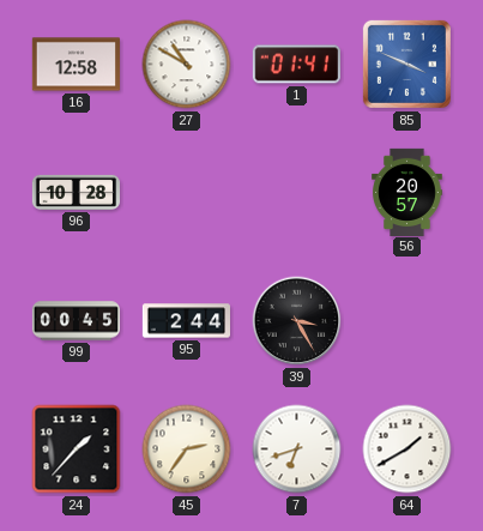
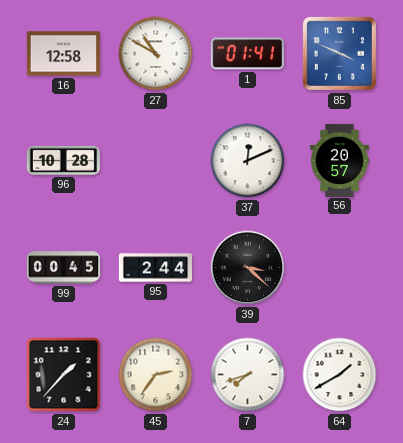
37: none -> 12:11
39: 3:25 -> 3:22
7: 6:42 -> 7:42
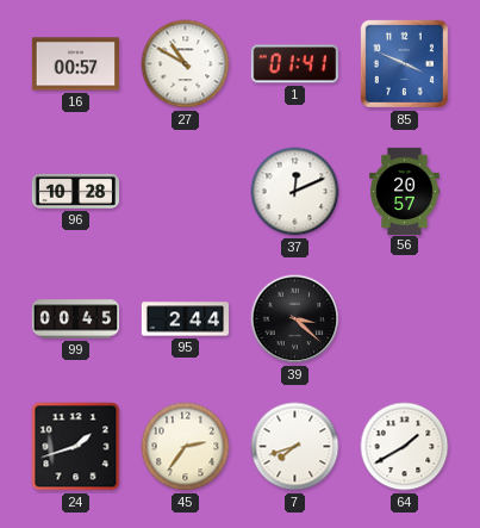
16: 12:58 -> 00:57
24: 1:37 -> 1:42
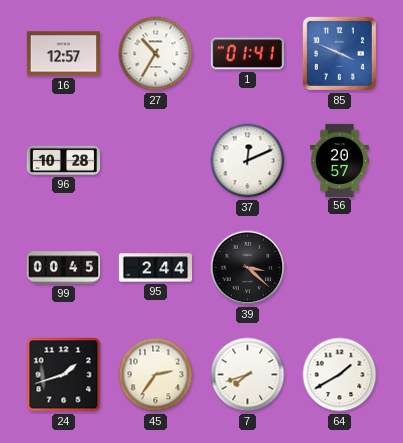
16: 00:57 -> 12:57
27: 10:50 -> 10:35
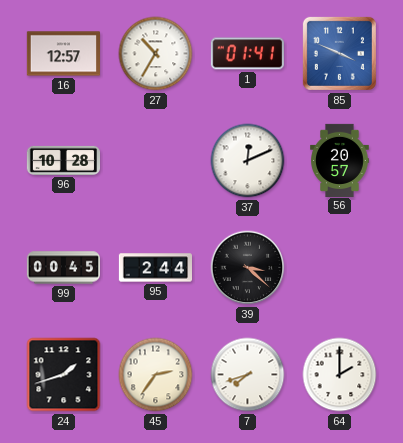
64: 1:40 -> 2:00
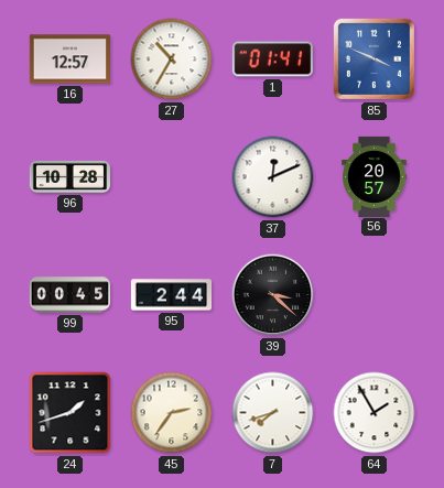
64: 2:00 -> 1:55
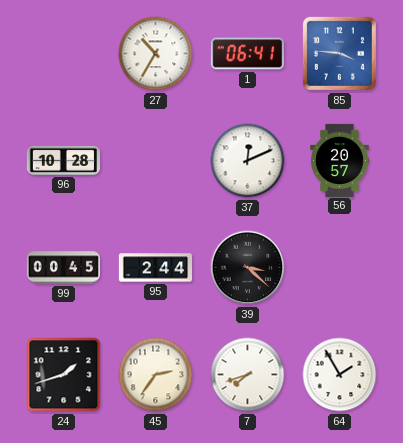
16: 12:57 -> none
1: 01:41 -> 06:41
85: 3:49 -> 3:46
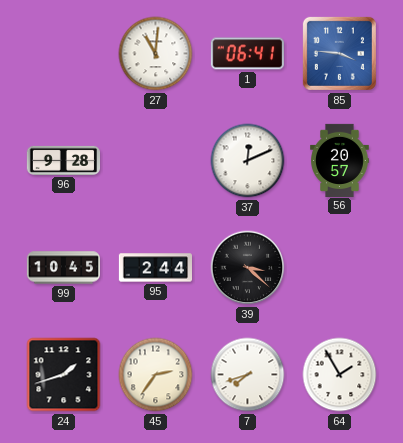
27: 10:35 -> 11:01
96: 10:28 -> 9:28
99: 00:45 -> 10:45
